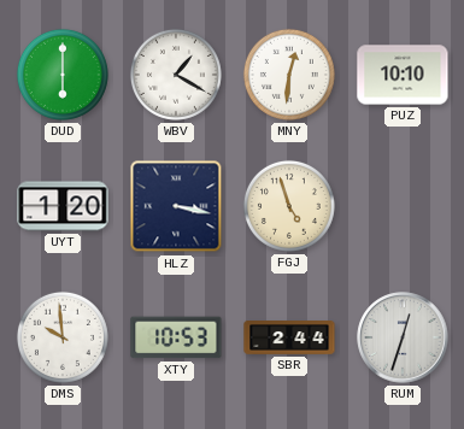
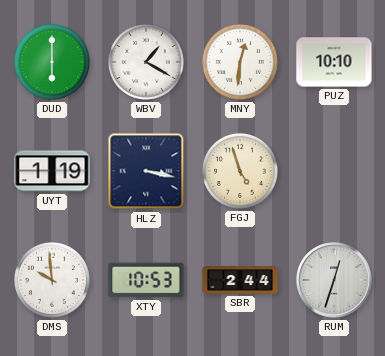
UYT: 1:20 -> 1:19
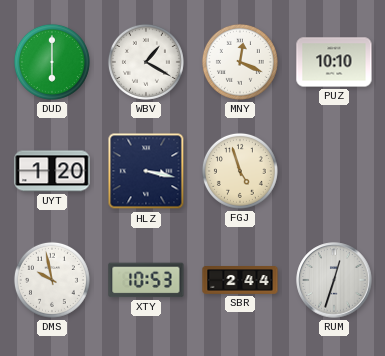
MNY: 12:31 -> 12:19
UYT: 1:19 -> 1:20
DMS: 9:59 -> 9:58
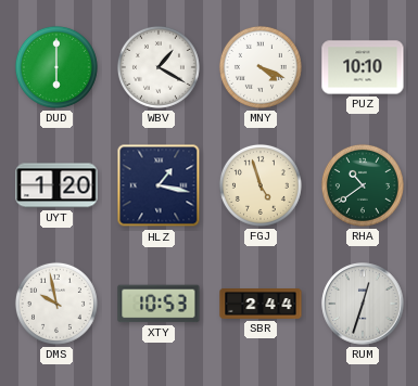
MNY: 12:19 -> 4:19
HLZ: 3:17 -> 1:17
RHA: none -> 10:39
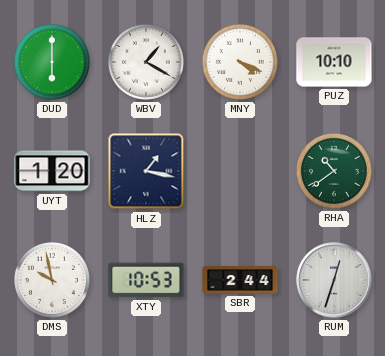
FGJ: 4:57 -> none
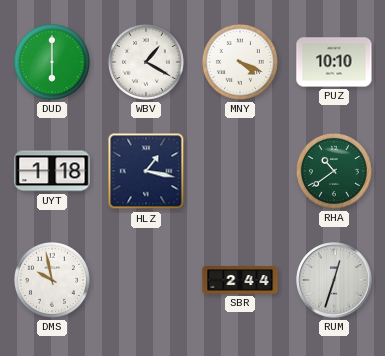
UYT: 1:20 -> 1:18
XTY: 10:53 -> none
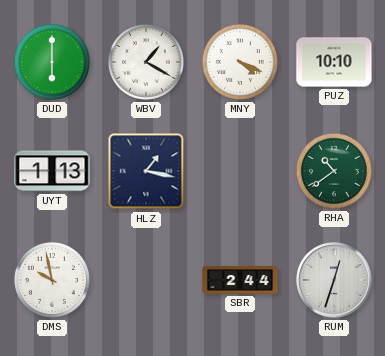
UYT: 1:18 -> 1:13
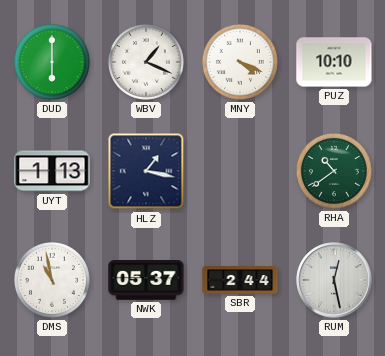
WBV: 1:20 -> 1:19
DMS: 9:58 -> 10:58
NWK: none -> 05:37
RUM: 12:33 -> 12:28
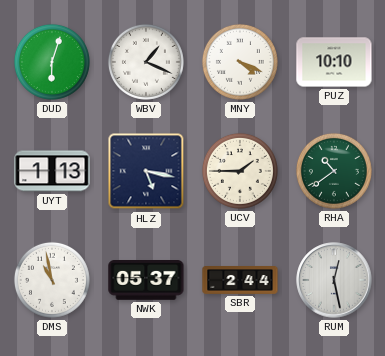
DUD: 6:00 -> 6:03
HLZ: 1:17 -> 5:17
UCV: none -> 1:45
